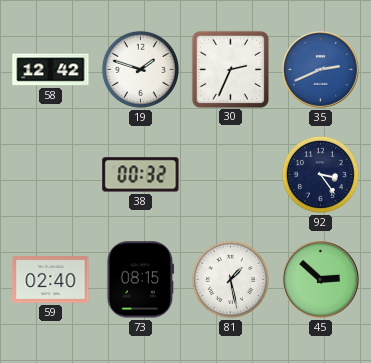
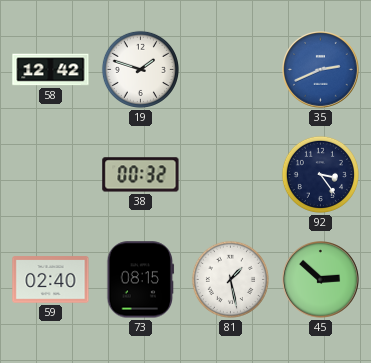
30: 2:34 -> none
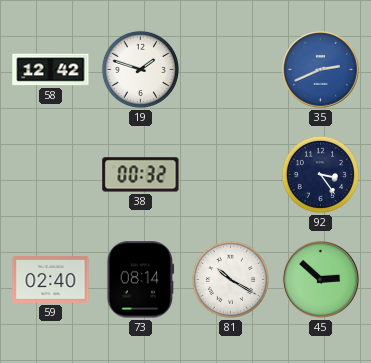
73: 08:15 -> 08:14
81: 1:28 -> 10:20
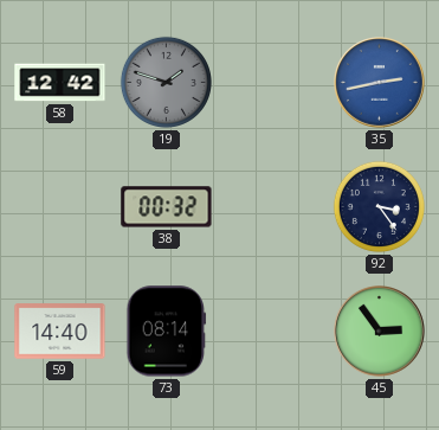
19 dial: white -> grey
35: 2:41 -> 2:43
59: 02:40 -> 14:40
81: 10:20 -> none
45: 2:52 -> 2:54
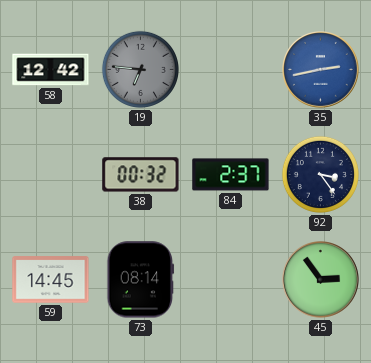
19: 1:48 -> 6:46
84: none -> 2:37
59: 14:40 -> 14:45
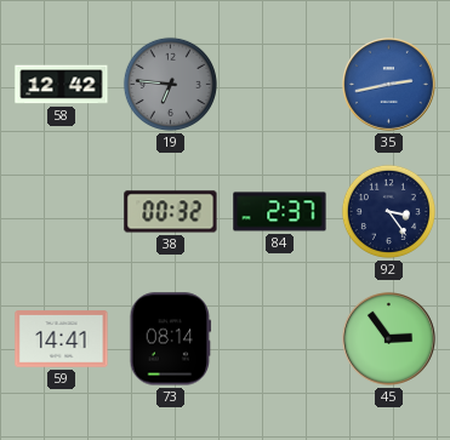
59: 14:45 -> 14:41
